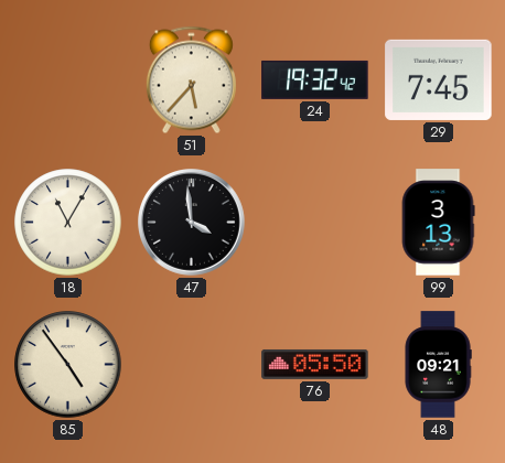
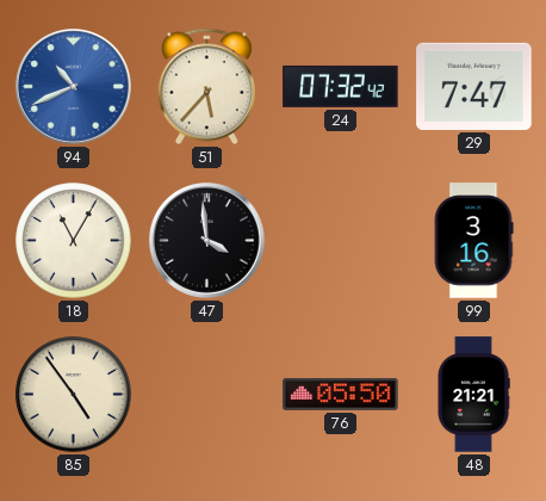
94: none -> 10:41
24: 19:32 -> 07:32
29: 7:45 -> 7:47
99: 3:13 -> 3:16
48: 09:21 -> 21:21
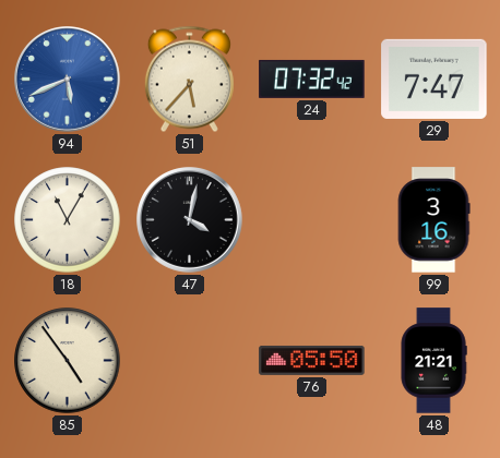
94: 10:41 -> 5:41
47: 3:59 -> 4:02
